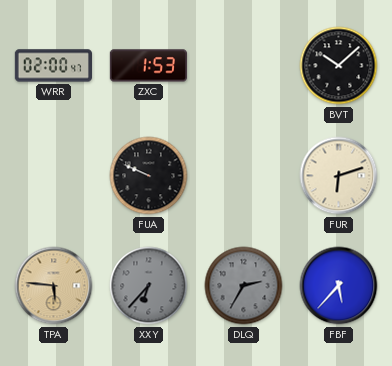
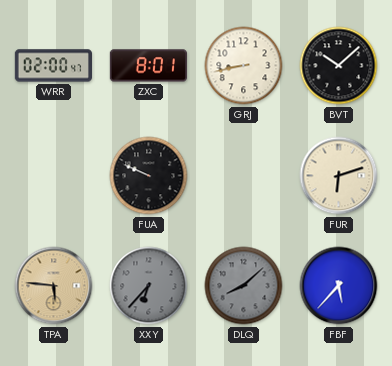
ZXC: 1:53 -> 8:01
GRJ: none -> 8:43
DLQ: 2:35 -> 8:08
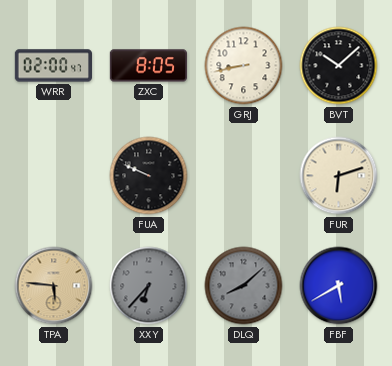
ZXC: 8:01 -> 8:05
FBF: 5:37 -> 5:40
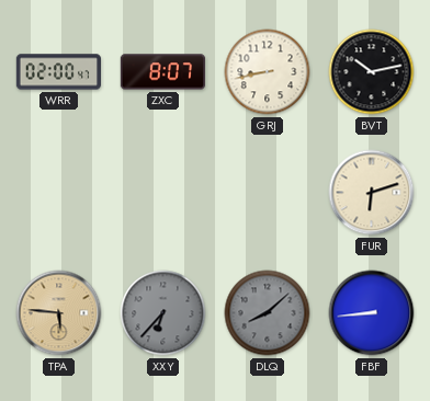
ZXC: 8:05 -> 8:07
BVT: 10:08 -> 10:13
FUA: 9:49 -> none
FBF: 5:40 -> 8:44
